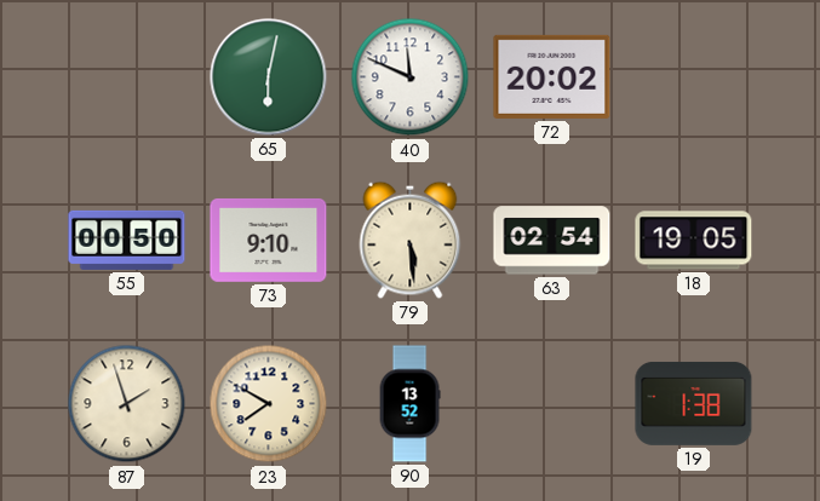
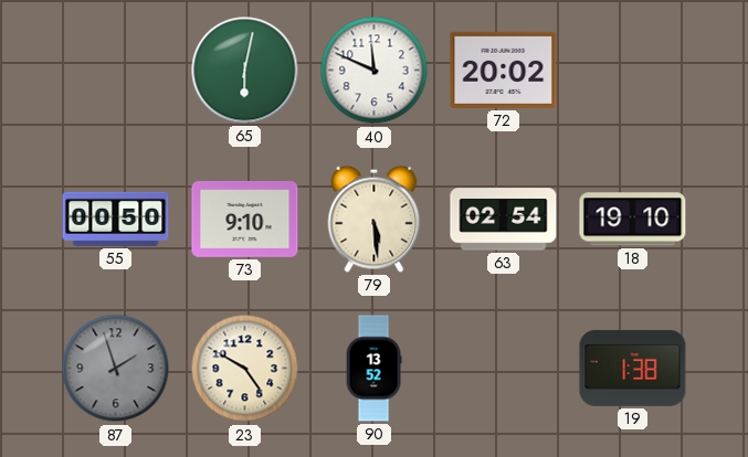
18: 19:05 -> 19:10
87 dial: cream -> grey
23: 7:50 -> 4:50
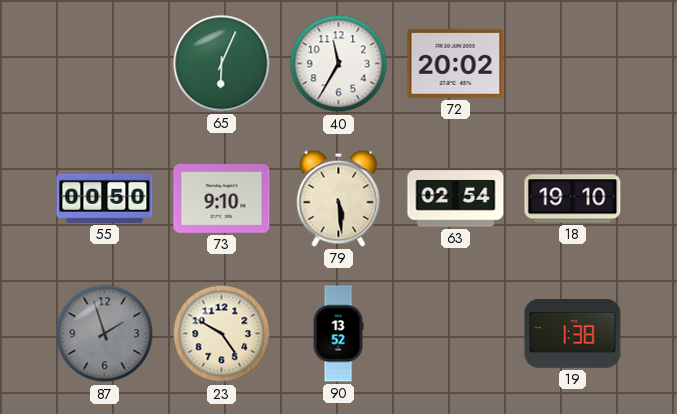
65: 6:02 -> 6:04
40: 11:49 -> 11:35
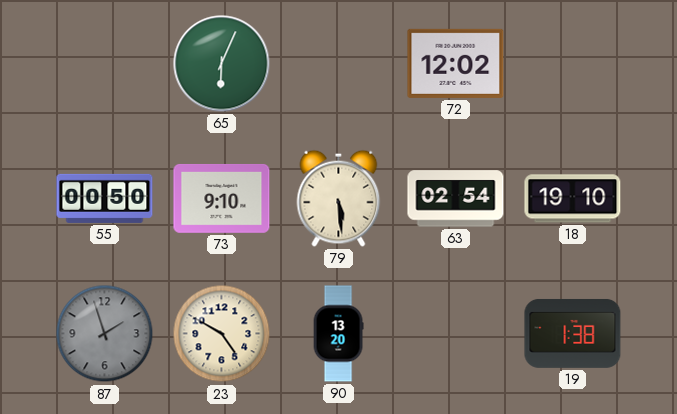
40: 11:35 -> none
72: 20:02 -> 12:02
90: 13:52 -> 13:20
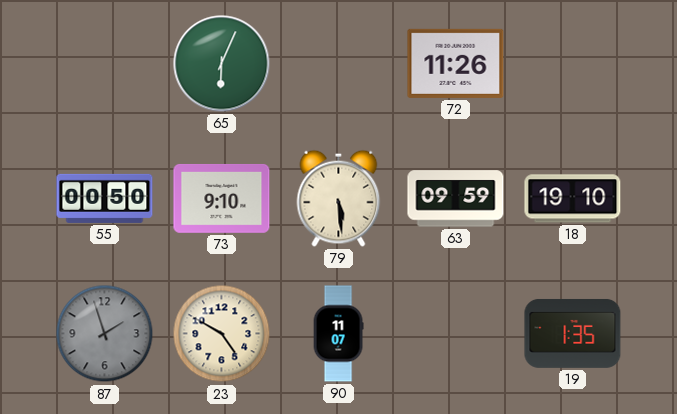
72: 12:02 -> 11:26
63: 02:54 -> 09:59
90: 13:20 -> 11:07
19: 1:38 -> 1:35
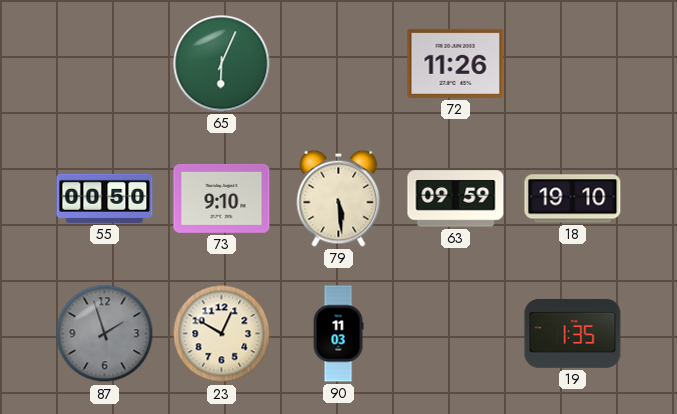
23: 4:50 -> 12:50
90: 11:07 -> 11:03
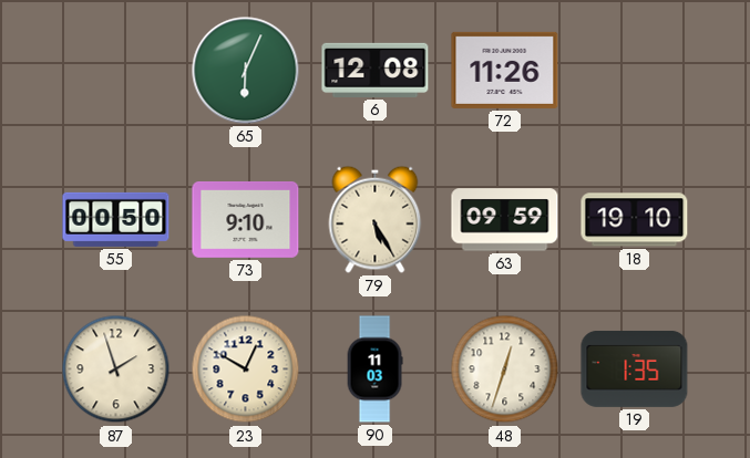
6: none -> 12:08
79: 5:29 -> 5:25
87 dial: grey -> cream
48: none -> 12:33
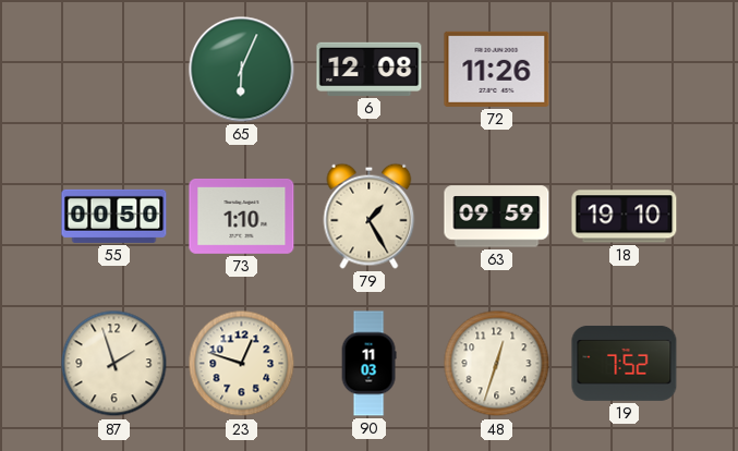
73: 9:10 -> 1:10
79: 5:25 -> 1:25
23: 12:50 -> 12:48
19: 1:35 -> 7:52
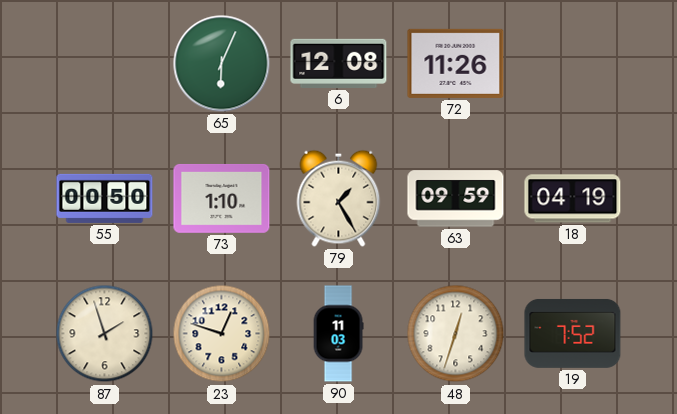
18: 19:10 -> 04:19
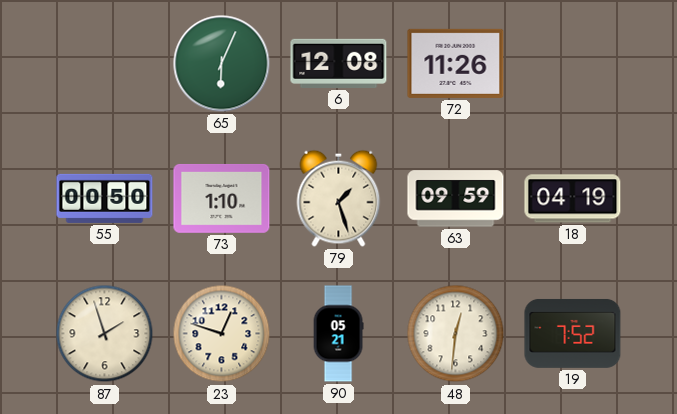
79: 1:25 -> 1:27
90: 11:03 -> 05:21
48: 12:33 -> 12:31
